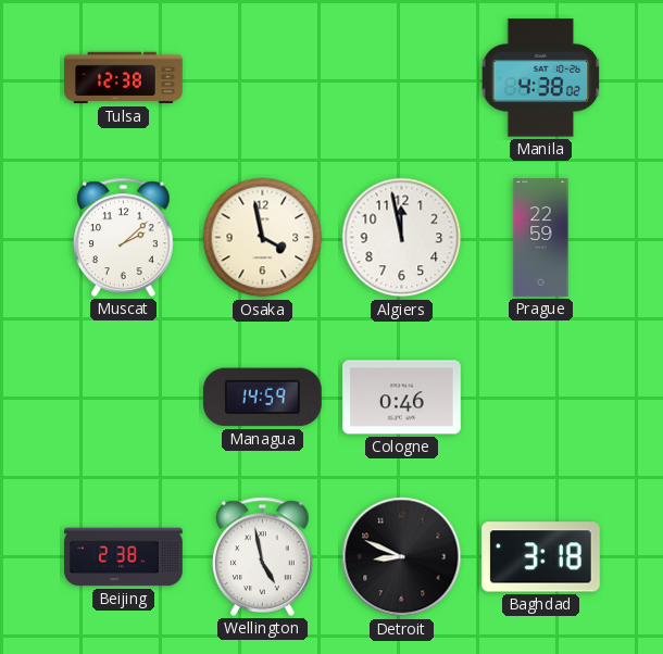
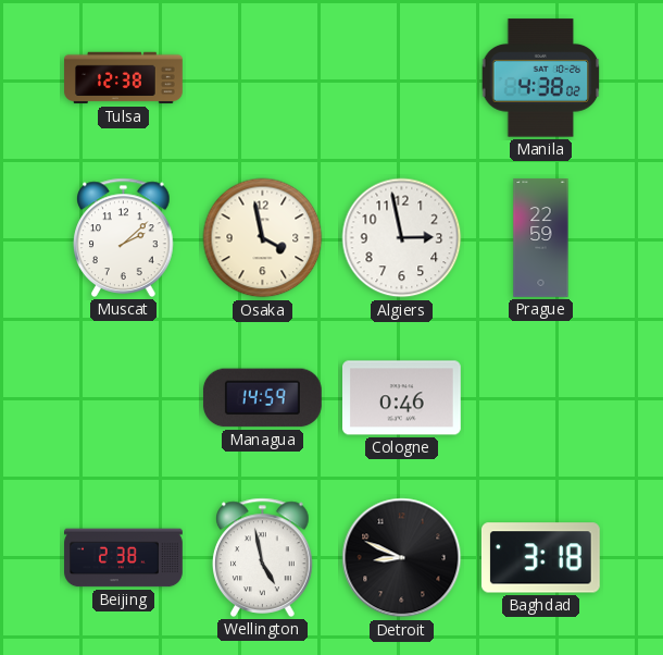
Algiers: 11:58 -> 2:58
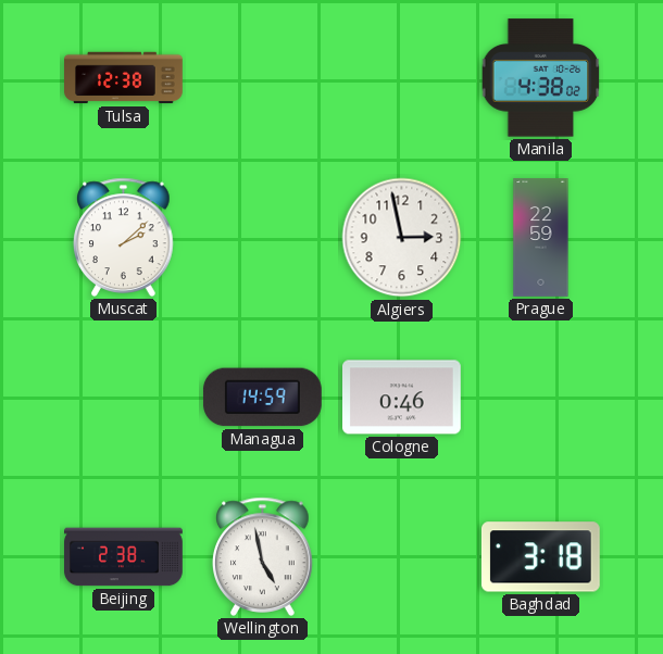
Osaka: 3:58 -> none
Detroit: 8:49 -> none
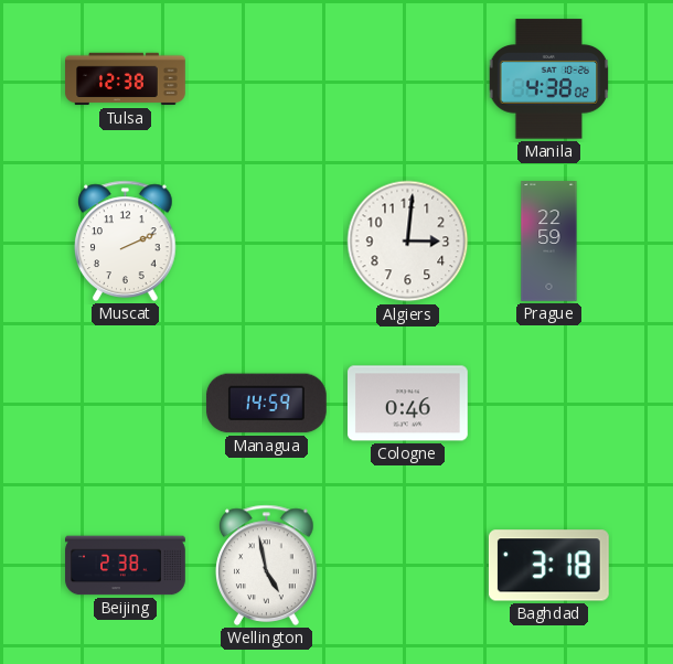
Muscat: 2:08 -> 2:11
Algiers: 2:58 -> 3:01
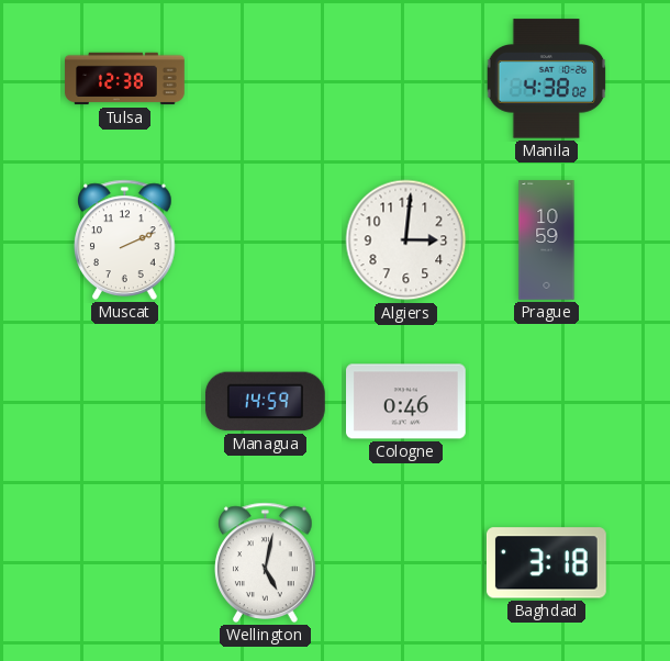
Prague: 22:59 -> 10:59
Beijing: 2:38 -> none
Wellington: 4:58 -> 5:02
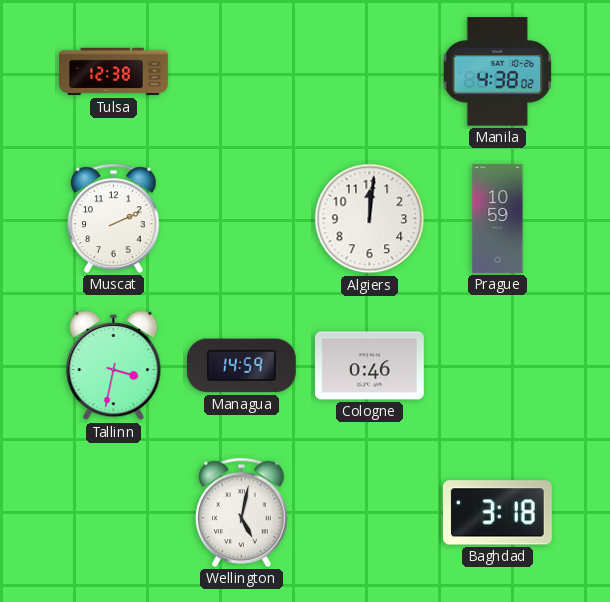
Algiers: 3:01 -> 12:01
Tallinn: none -> 3:32
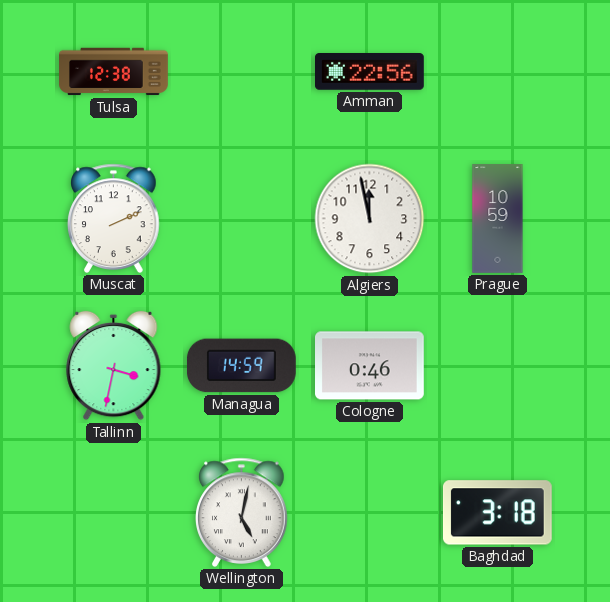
Amman: none -> 22:56
Manila: 4:38 -> none
Algiers: 12:01 -> 11:58
